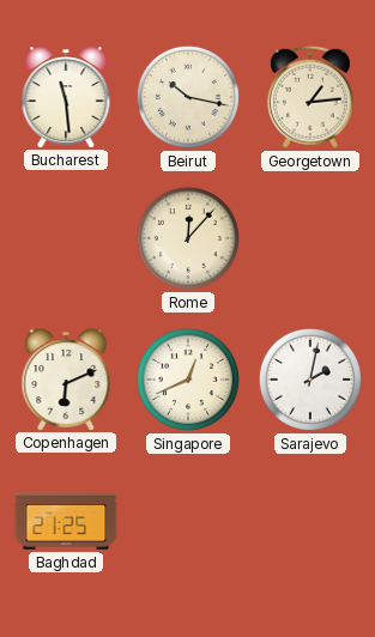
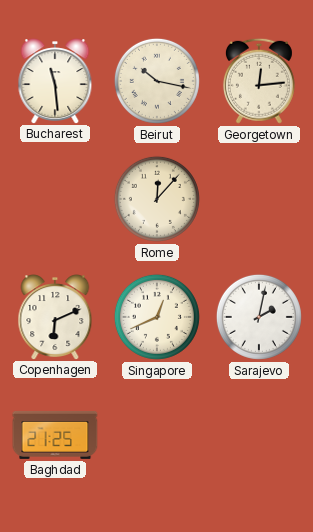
Georgetown: 1:14 -> 12:14
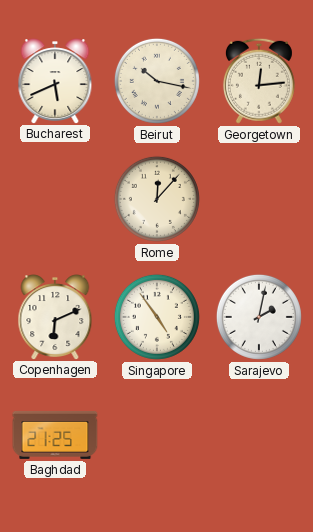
Bucharest: 11:29 -> 5:41
Singapore: 12:41 -> 4:54
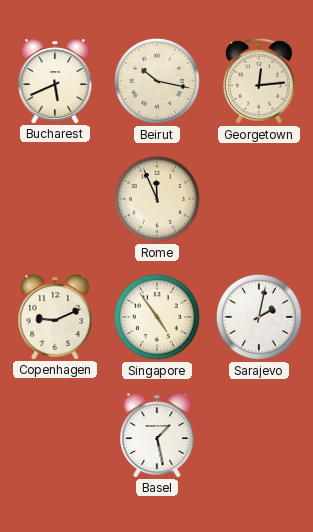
Rome: 12:07 -> 11:56
Copenhagen: 6:11 -> 9:11
Baghdad: 21:25 -> none
Basel: none -> 1:28
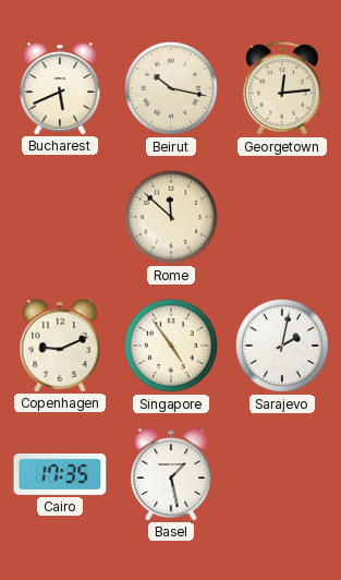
Rome: 11:56 -> 11:52
Cairo: none -> 17:35
